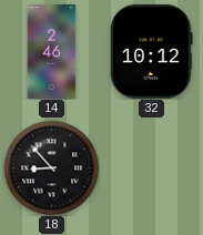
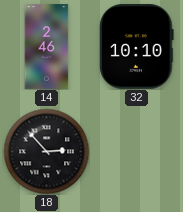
32: 10:12 -> 10:10
18: 8:53 -> 2:53
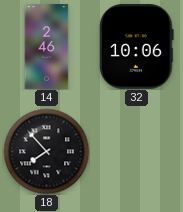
32: 10:10 -> 10:06
18: 2:53 -> 7:53
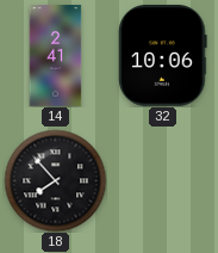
14: 2:46 -> 2:41
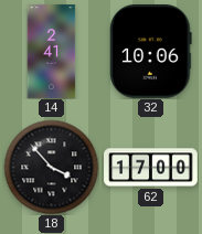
18: 7:53 -> 3:53
62: none -> 17:00
